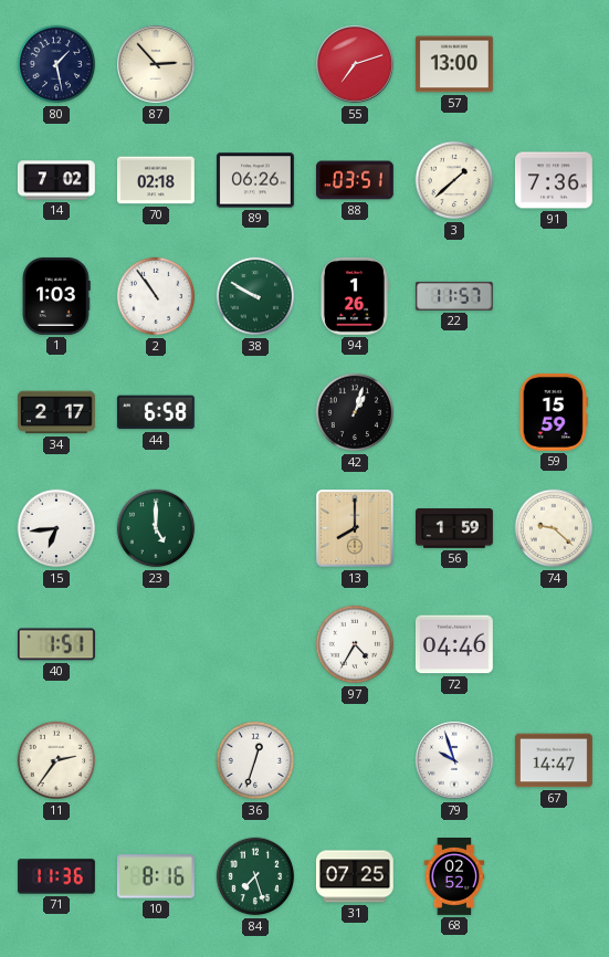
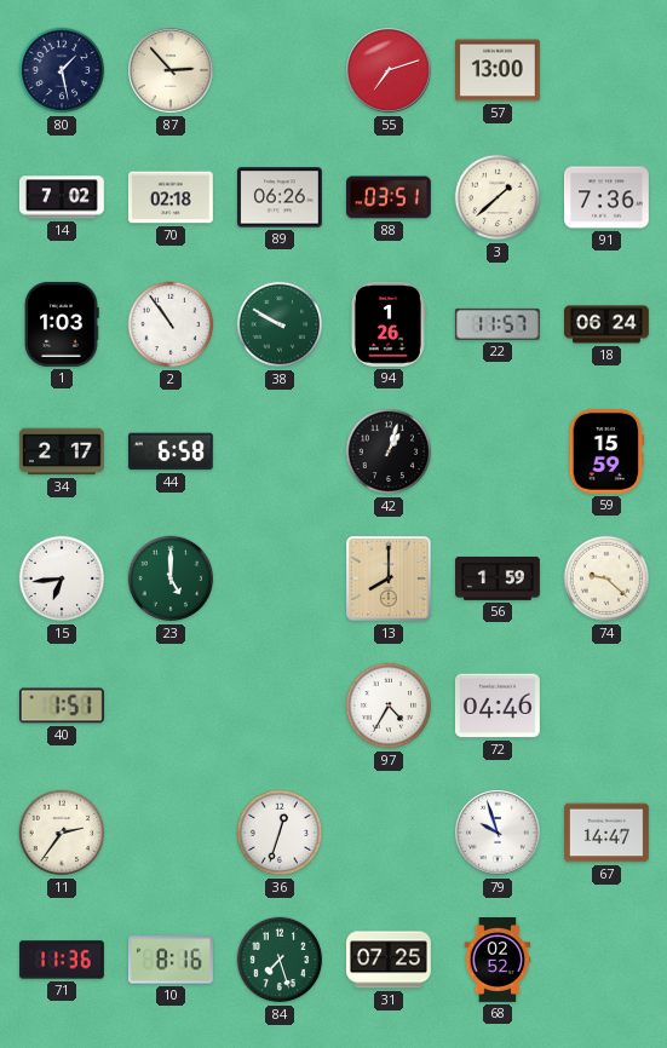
18: none -> 06:24
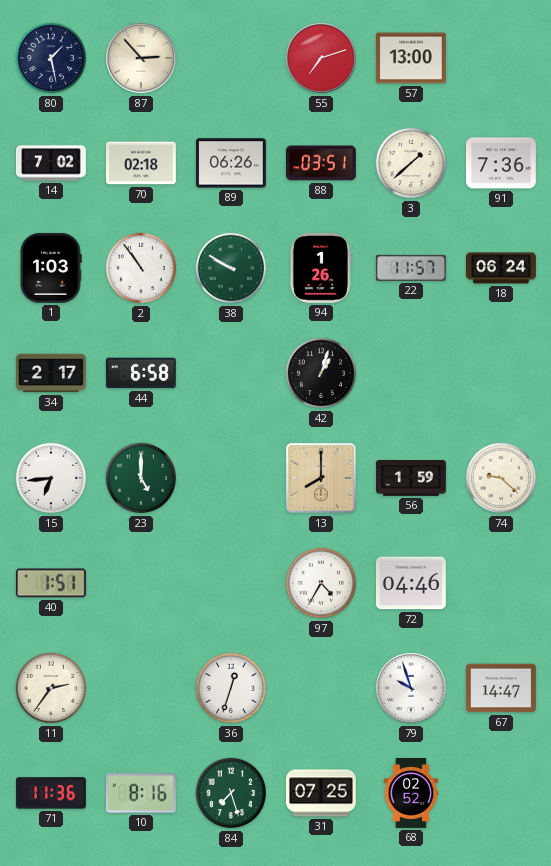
59: 15:59 -> none
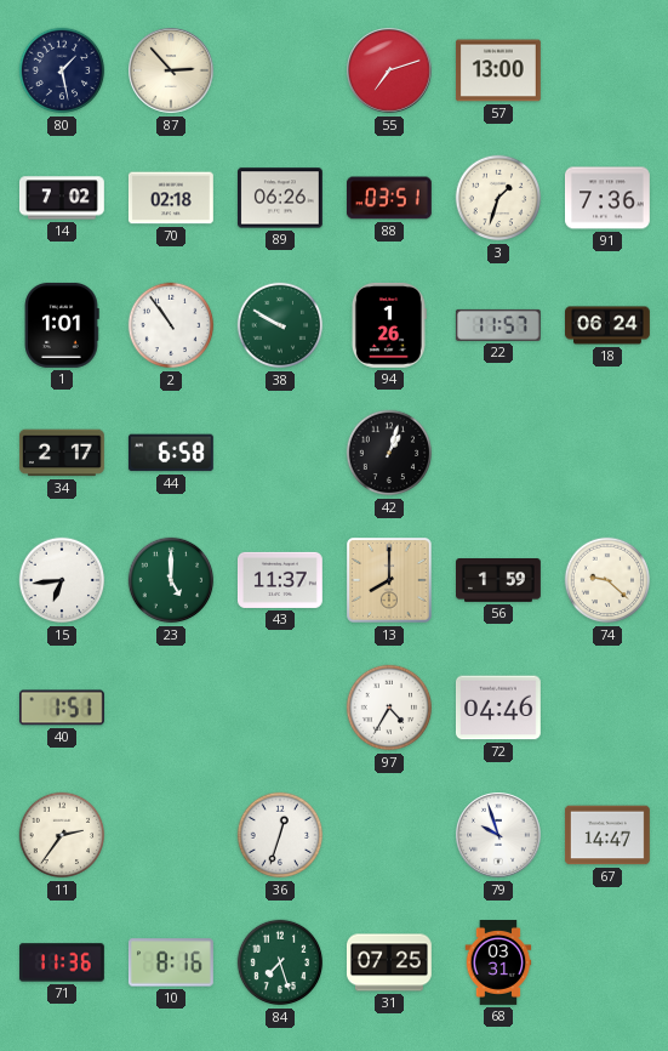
3: 1:38 -> 1:33
1: 1:03 -> 1:01
43: none -> 11:37
68: 02:52 -> 03:31
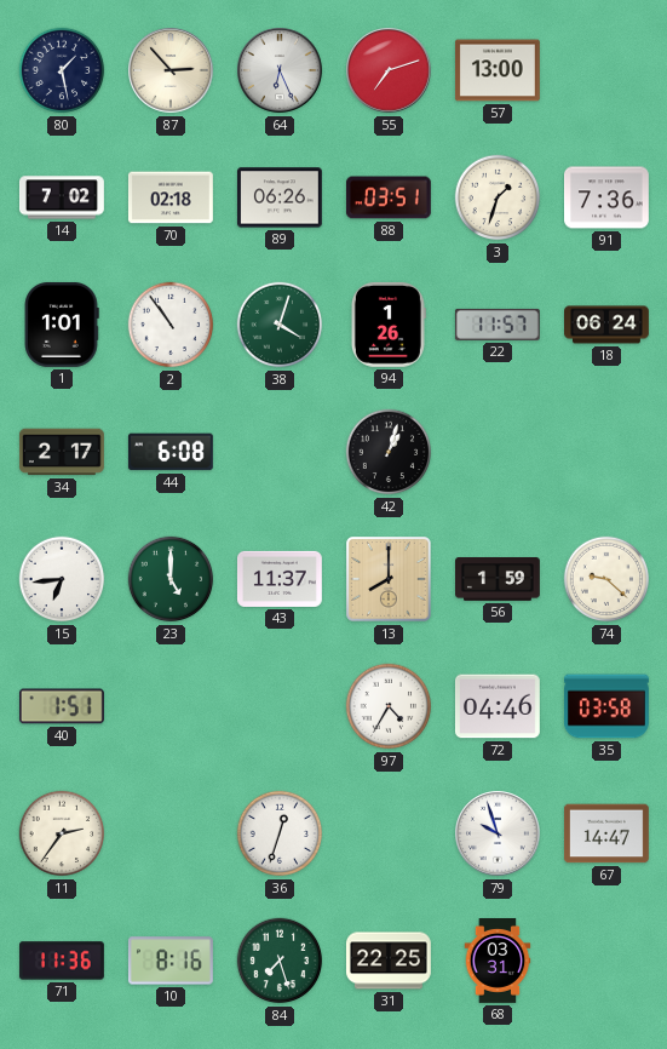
64: none -> 6:26
38: 9:50 -> 4:03
44: 6:58 -> 6:08
35: none -> 03:58
31: 07:25 -> 22:25
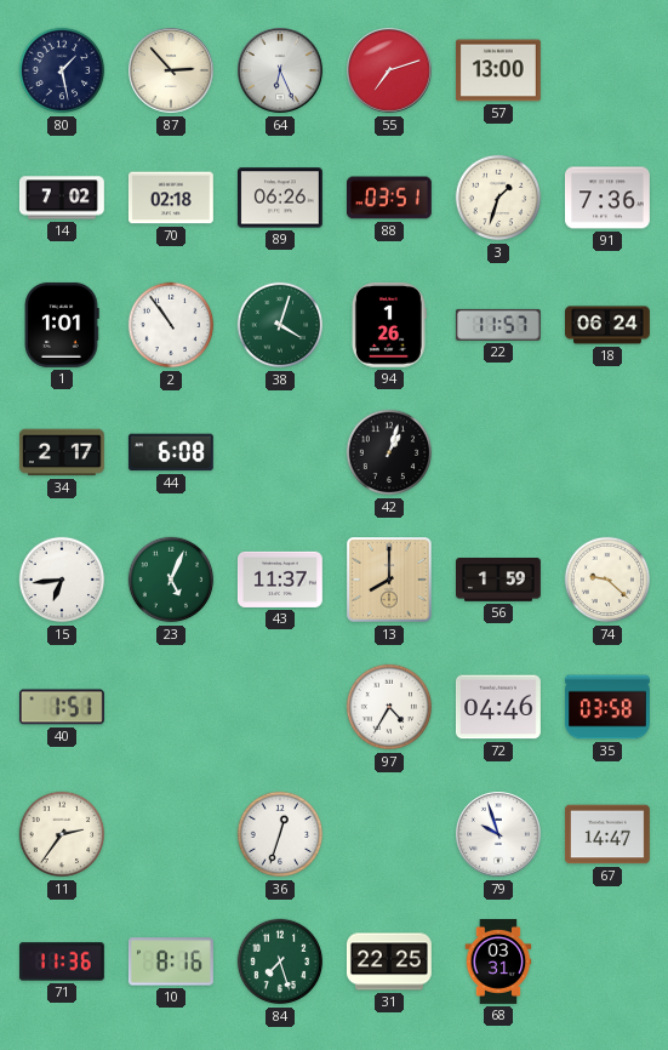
23: 5:00 -> 5:04
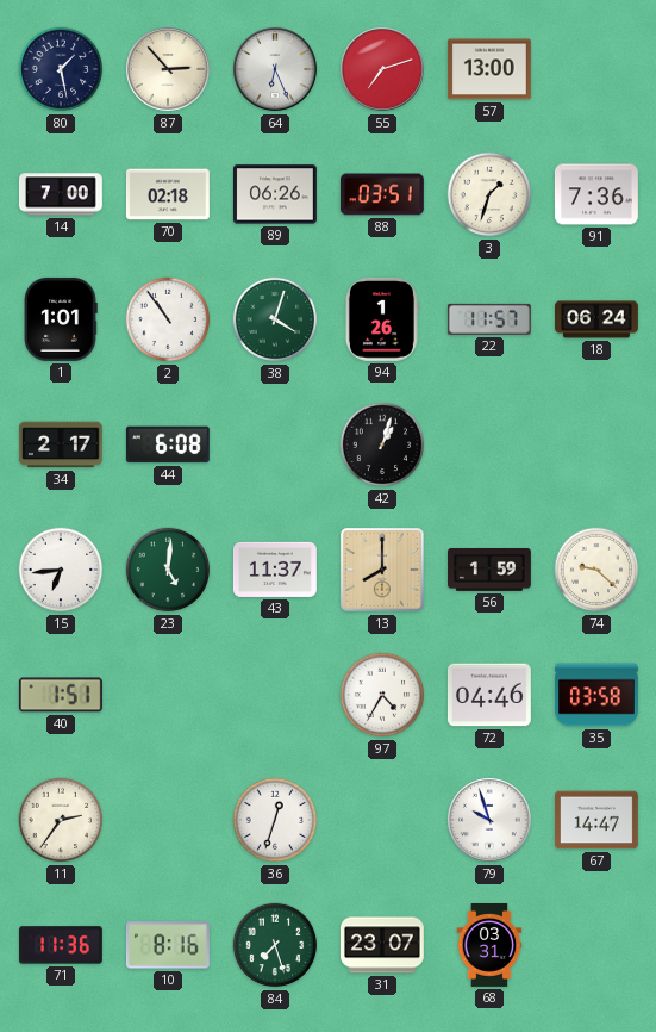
14: 7:02 -> 7:00
23: 5:04 -> 5:01
31: 22:25 -> 23:07
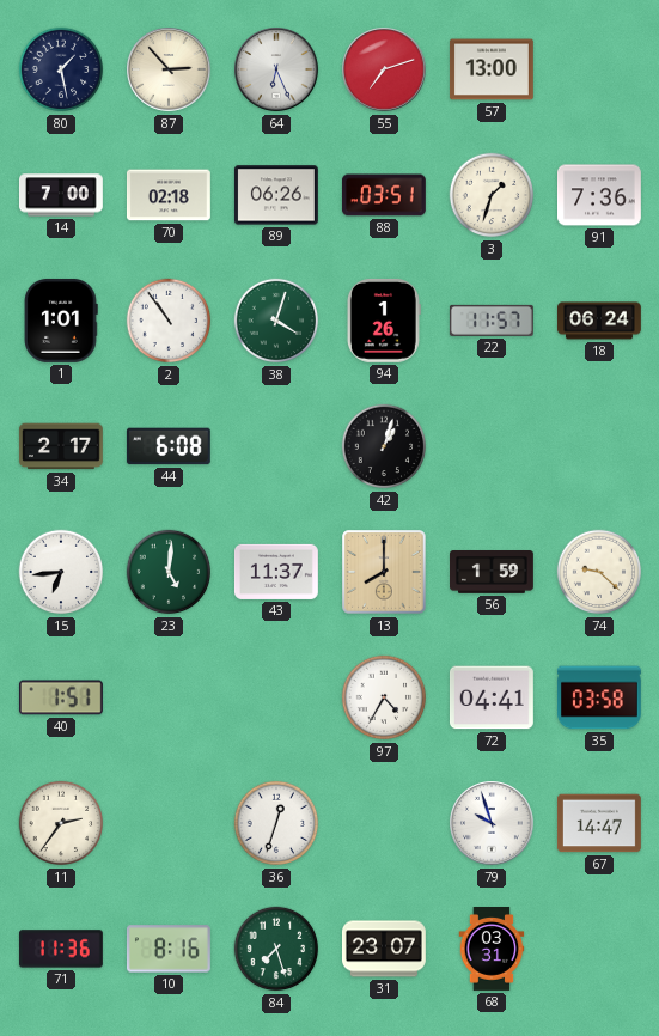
72: 04:46 -> 04:41
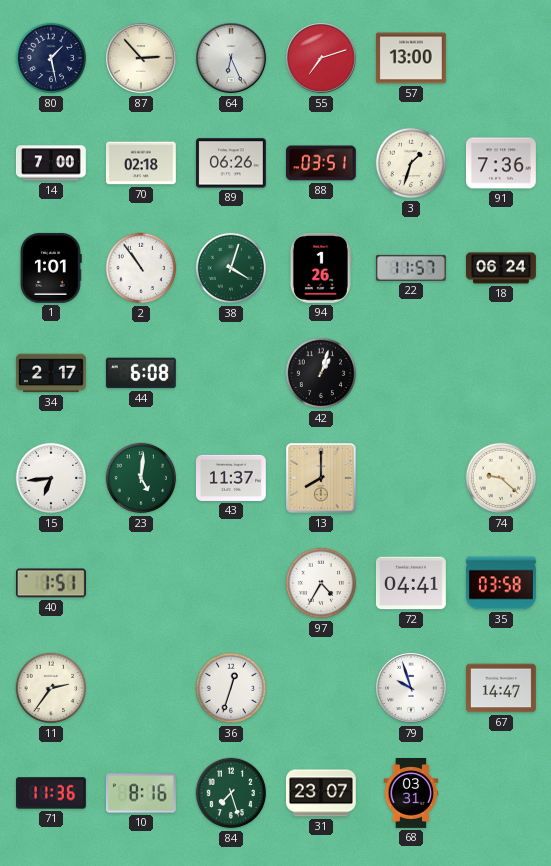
56: 1:59 -> none
